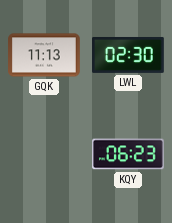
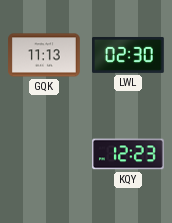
KQY: 06:23 -> 12:23
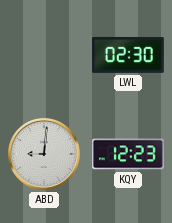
GQK: 11:13 -> none
ABD: none -> 9:01
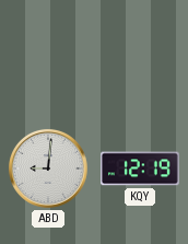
LWL: 02:30 -> none
KQY: 12:23 -> 12:19
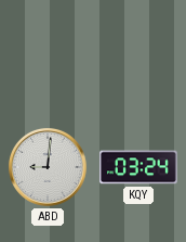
KQY: 12:19 -> 03:24
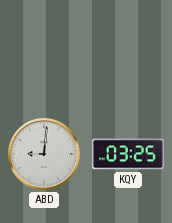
KQY: 03:24 -> 03:25
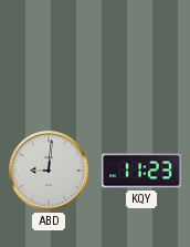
KQY: 03:25 -> 11:23
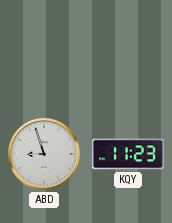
ABD: 9:01 -> 8:57
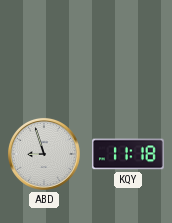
KQY: 11:23 -> 11:18
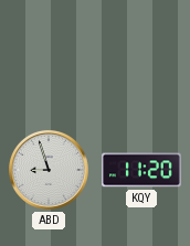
KQY: 11:18 -> 11:20
